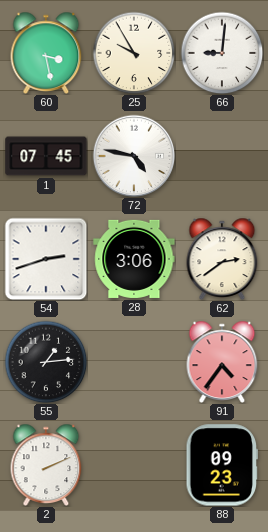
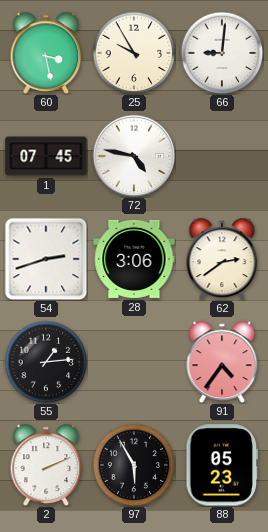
97: none -> 5:55
88: 09:23 -> 05:23
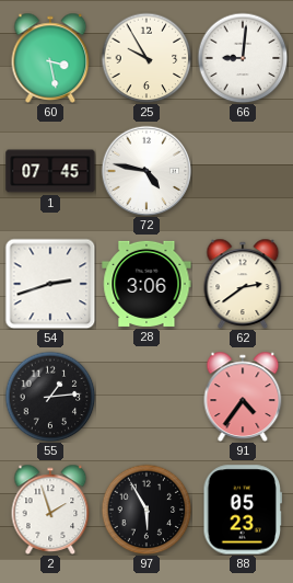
2: 2:11 -> 1:57
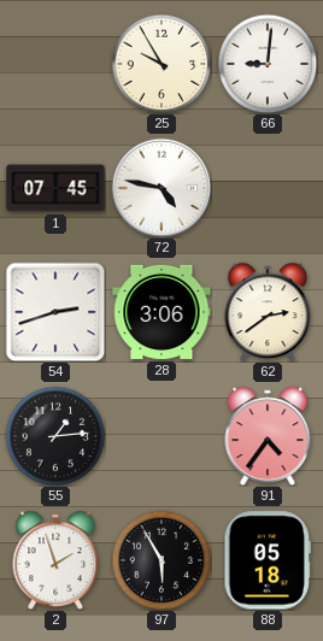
60: 3:28 -> none
88: 05:23 -> 05:18
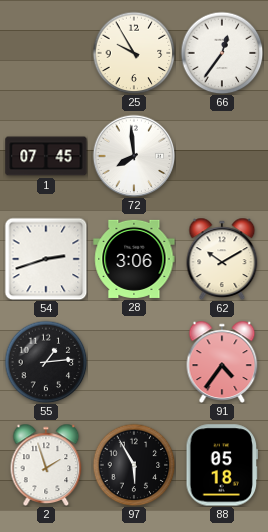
66: 9:01 -> 12:36
72: 4:47 -> 7:59
62: 2:39 -> 10:10
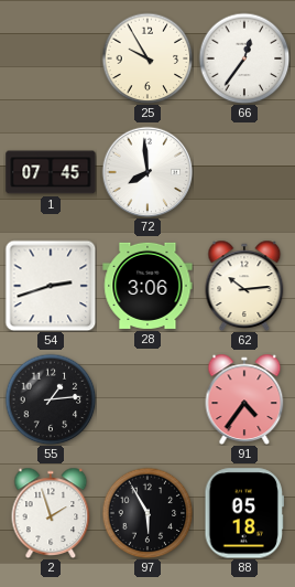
62: 10:10 -> 10:14
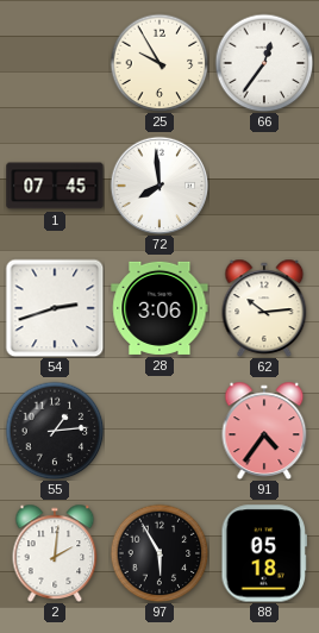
2: 1:57 -> 2:01
